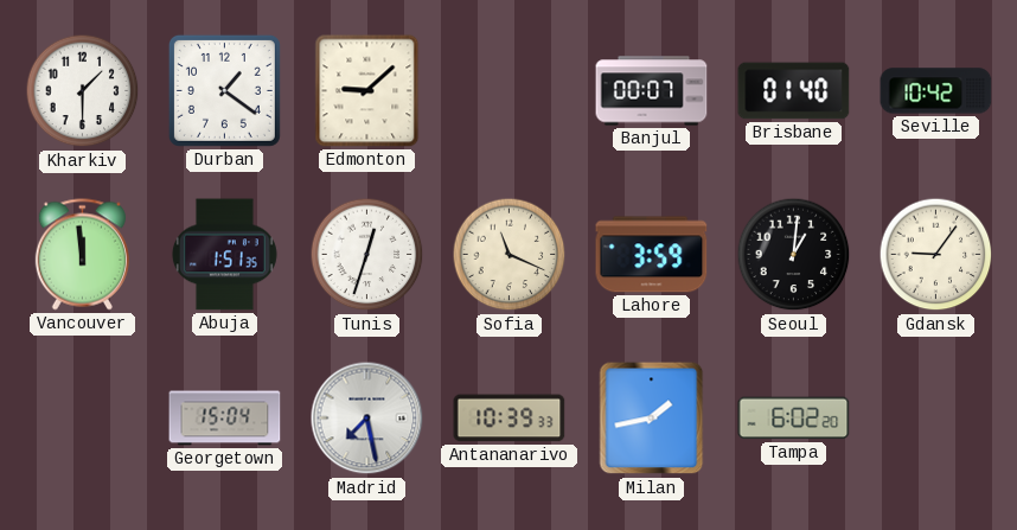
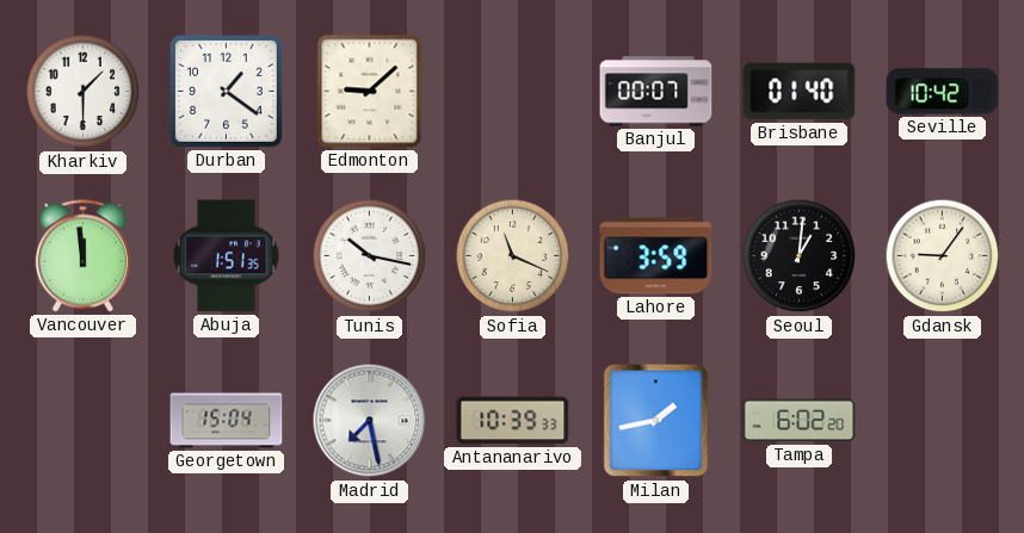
Tunis: 12:33 -> 10:17
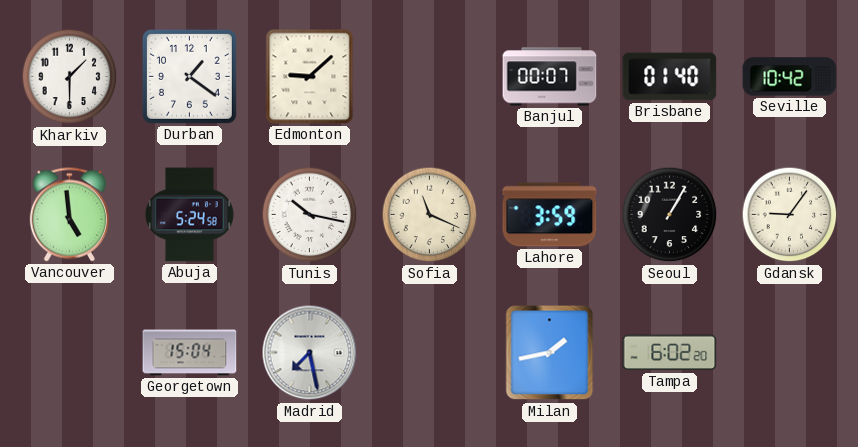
Vancouver: 11:59 -> 4:59
Abuja: 1:51 -> 5:24
Seoul: 1:01 -> 1:05
Antananarivo: 10:39 -> none
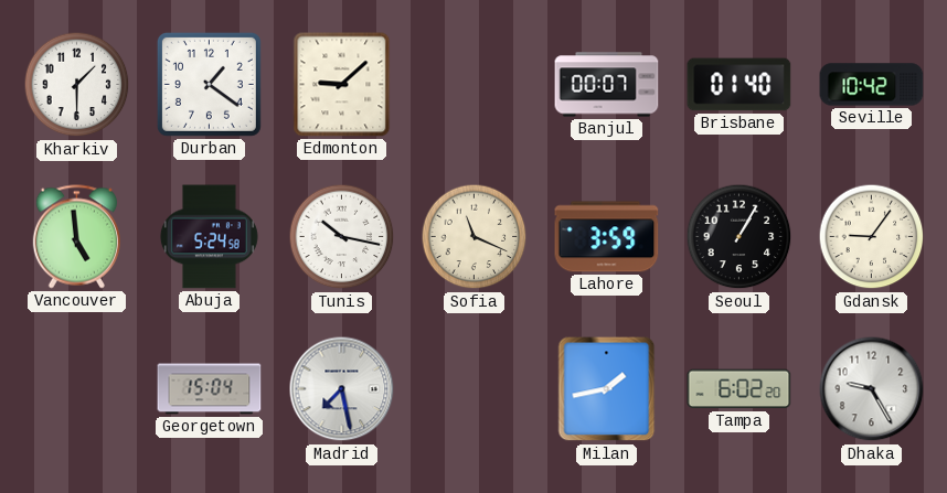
Dhaka: none -> 9:25
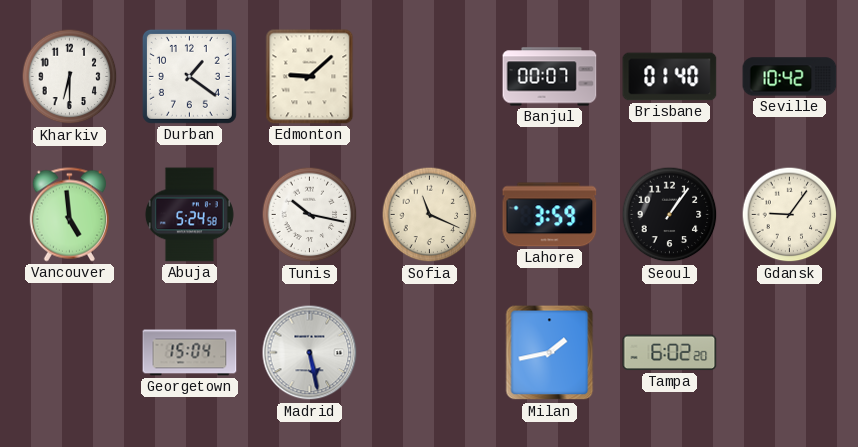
Kharkiv: 1:30 -> 6:30
Seoul: 1:05 -> 1:06
Madrid: 7:28 -> 5:28
Dhaka: 9:25 -> none
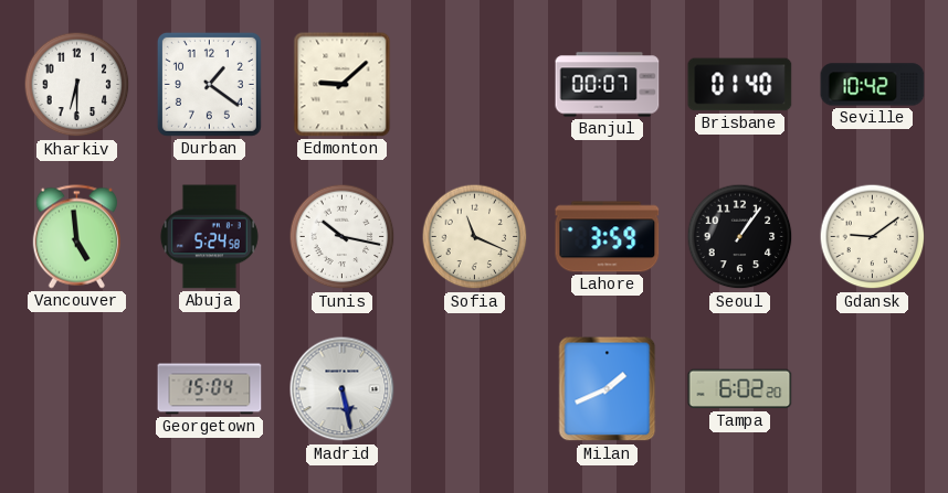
Gdansk: 9:06 -> 9:09
Milan: 1:43 -> 1:41
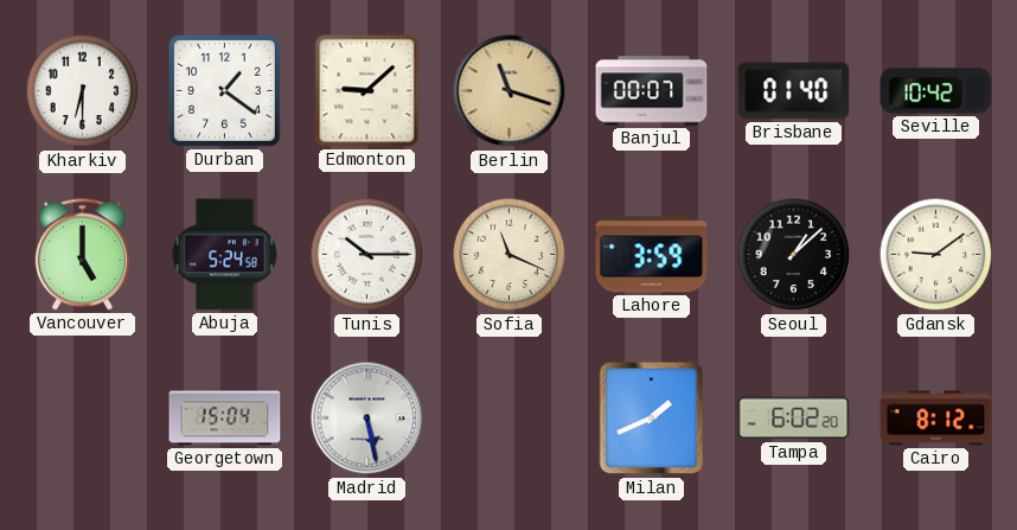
Berlin: none -> 11:18
Vancouver: 4:59 -> 5:00
Tunis: 10:17 -> 10:15
Seoul: 1:06 -> 1:08
Cairo: none -> 8:12
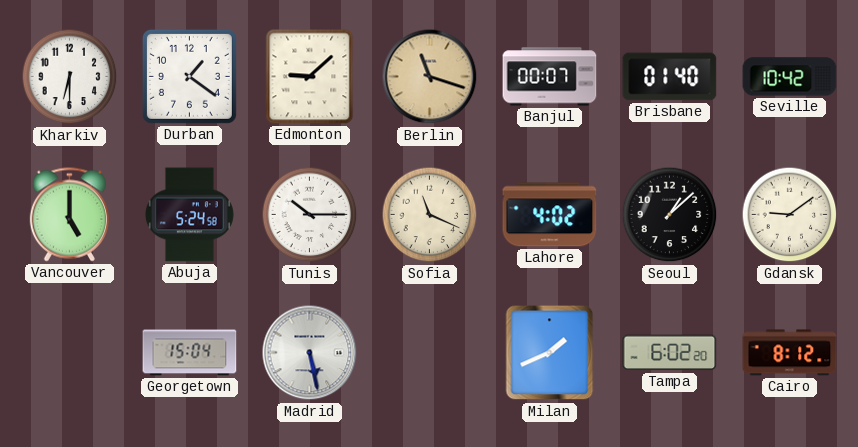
Lahore: 3:59 -> 4:02
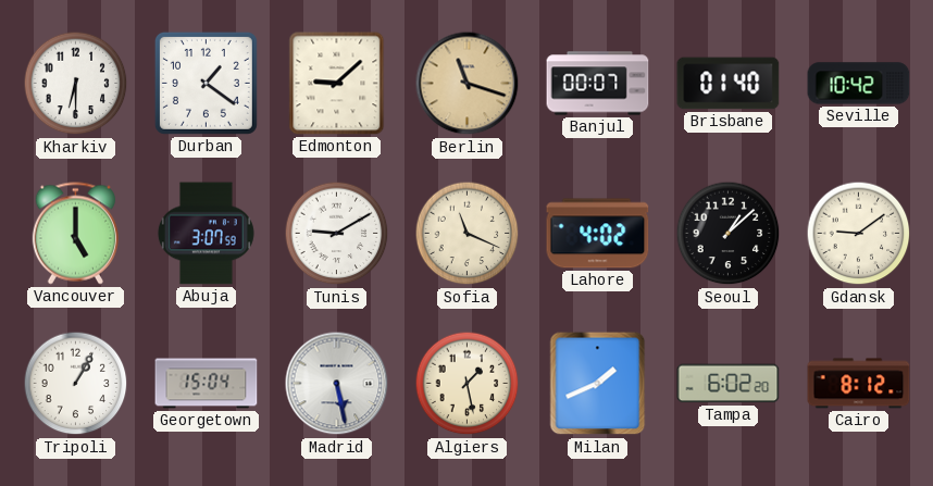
Abuja: 5:24 -> 3:07
Tunis: 10:15 -> 9:10
Tripoli: none -> 1:05
Algiers: none -> 1:28
